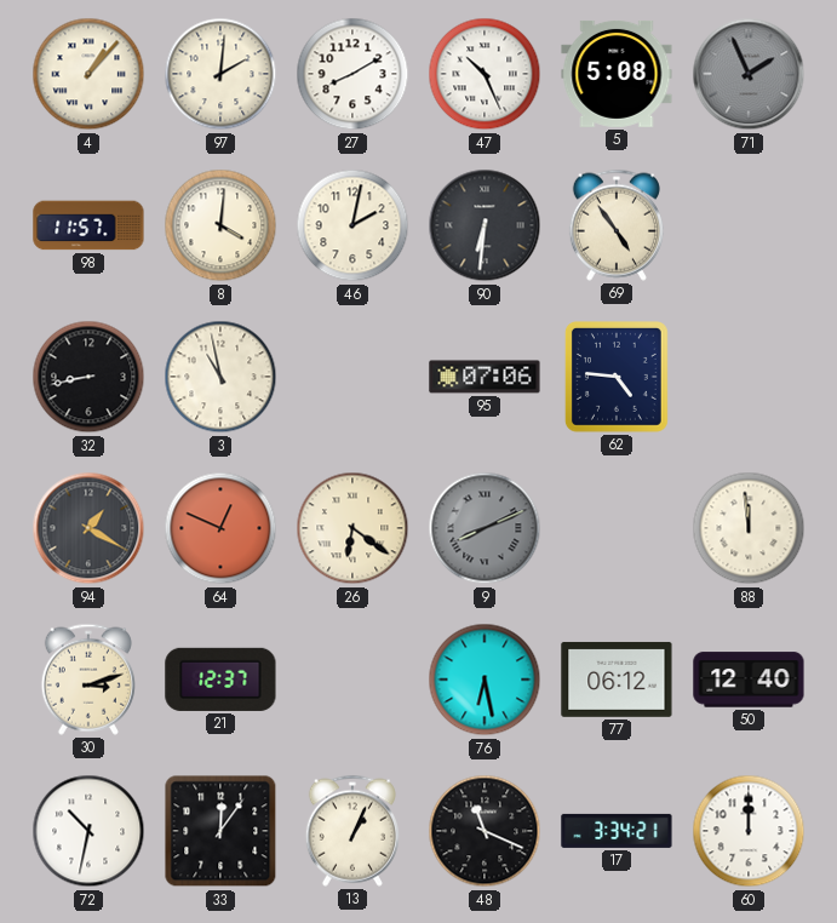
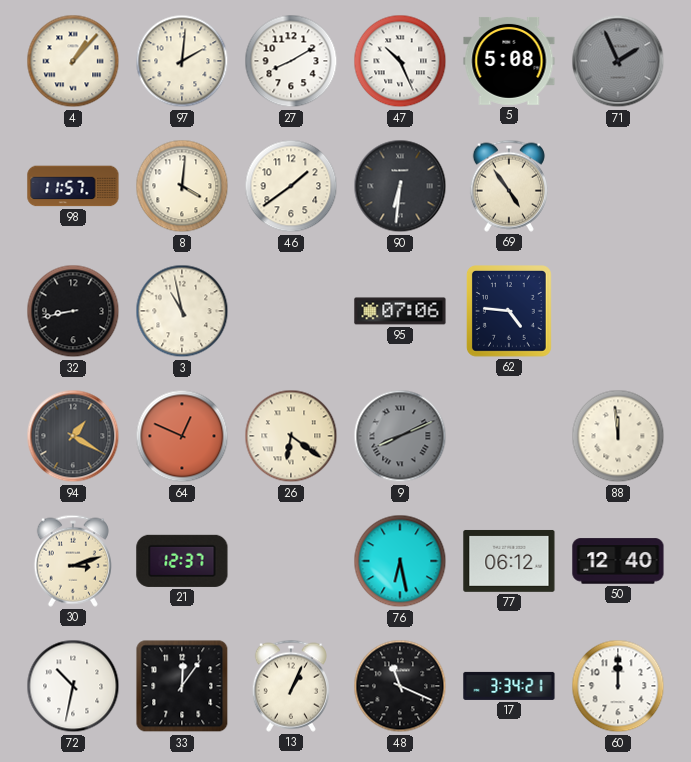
46: 2:02 -> 1:39
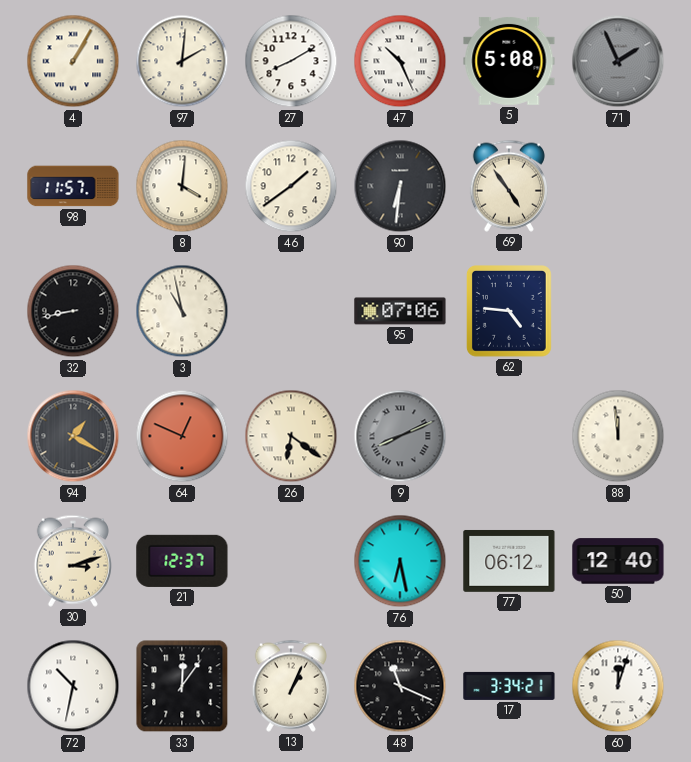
4: 1:07 -> 1:05
60: 12:00 -> 12:03
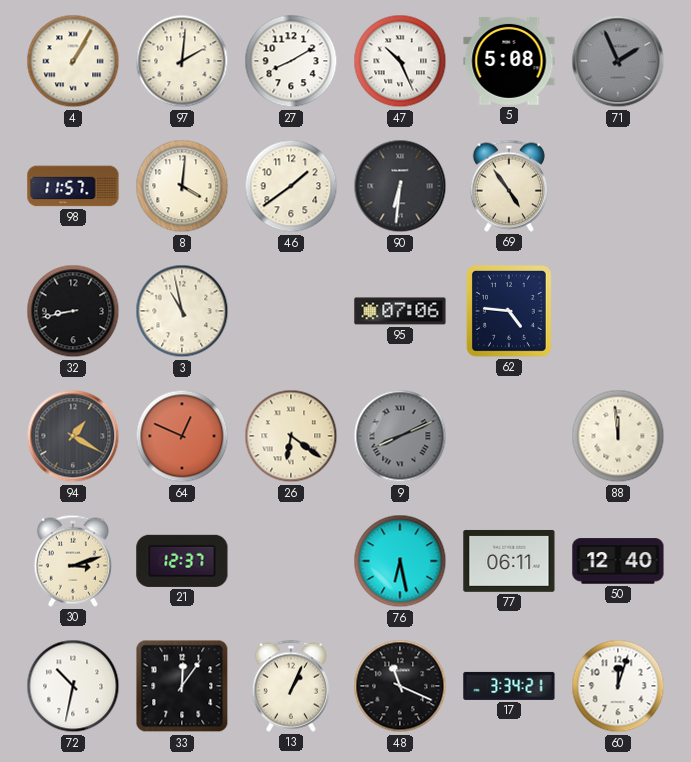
77: 06:12 -> 06:11
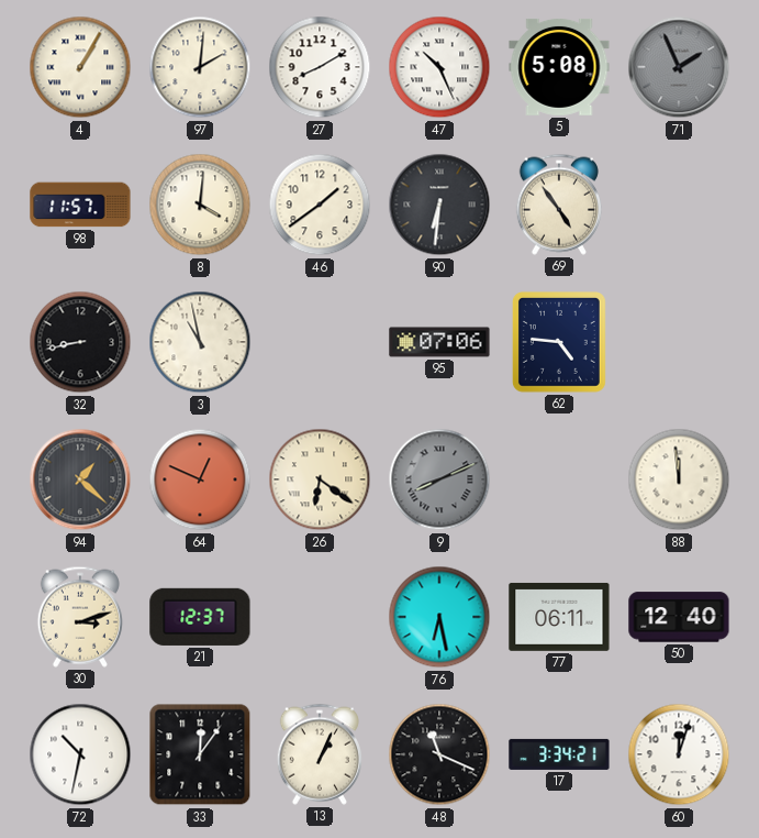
94: 1:20 -> 1:22
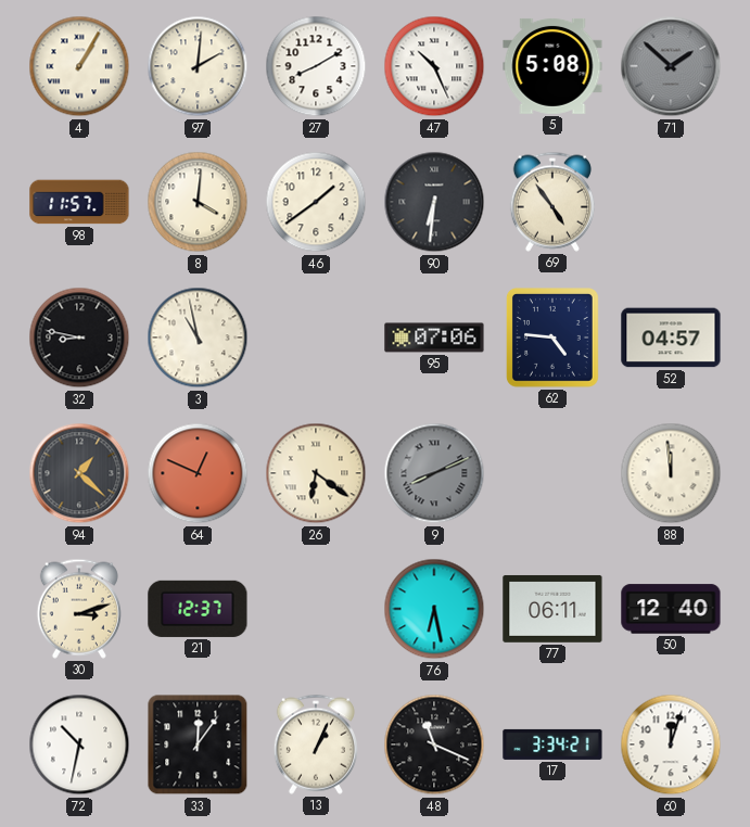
71: 1:56 -> 1:52
32: 8:43 -> 8:47
52: none -> 04:57
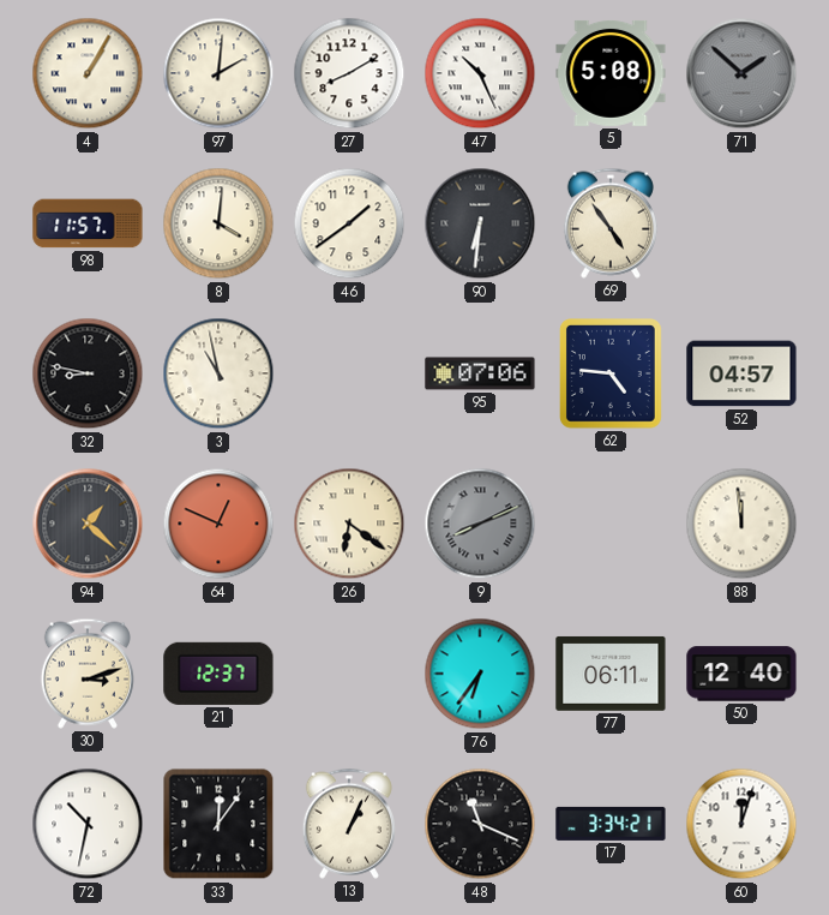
76: 6:28 -> 6:36
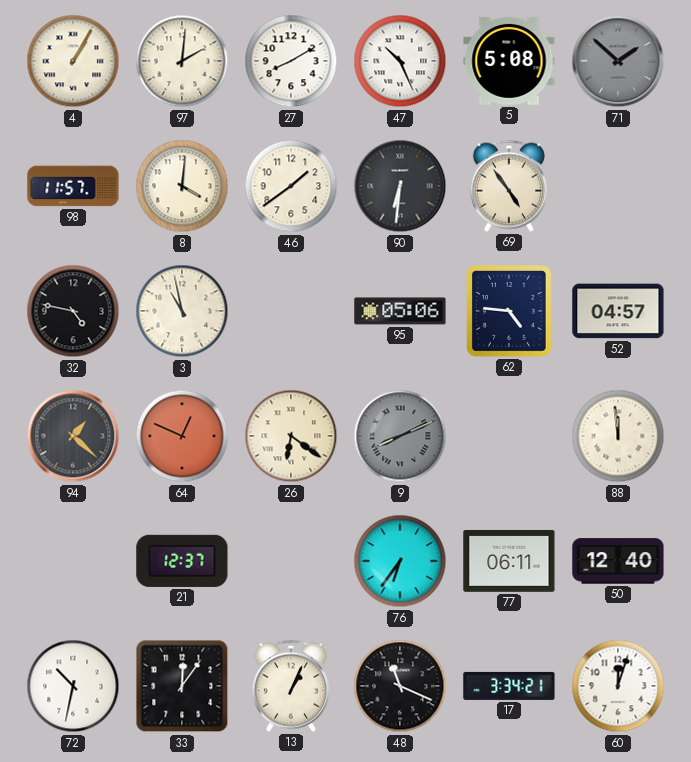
32: 8:47 -> 4:47
95: 07:06 -> 05:06
30: 3:12 -> none
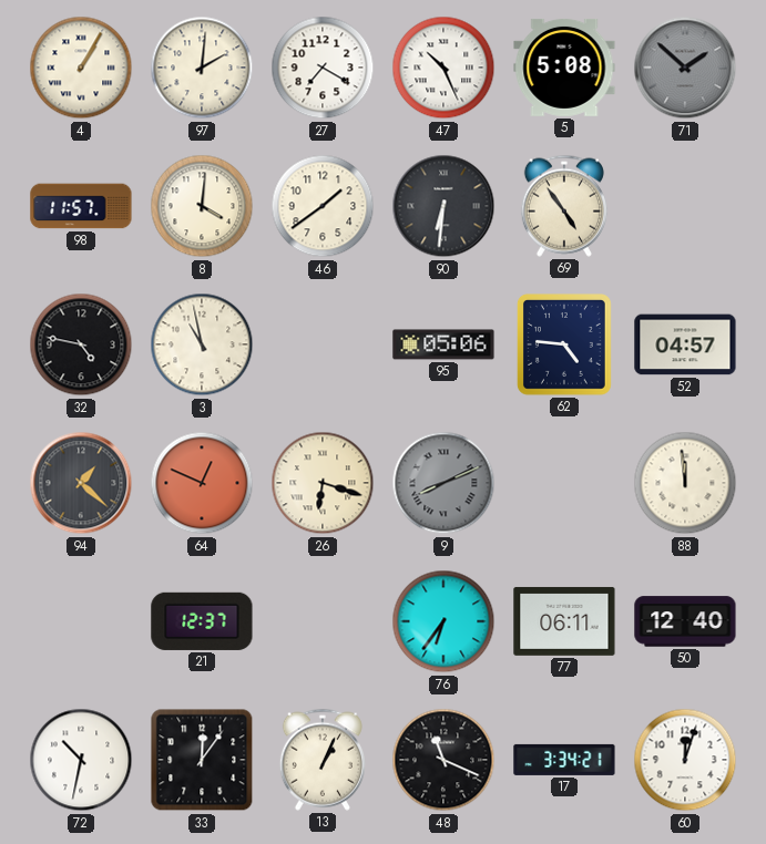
27: 8:10 -> 7:20
26: 6:21 -> 6:18
